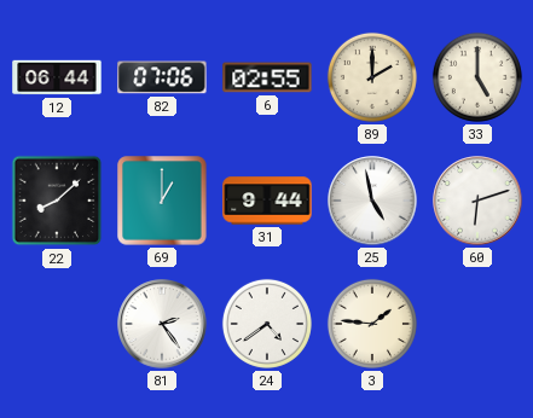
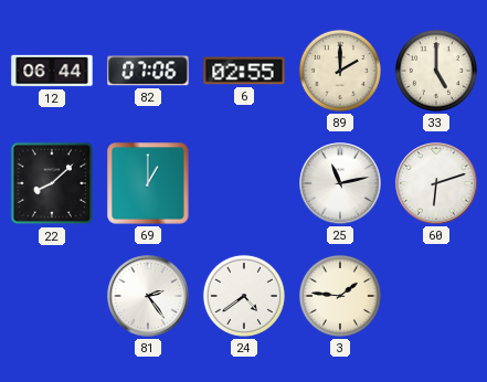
31: 9:44 -> none
25: 4:58 -> 11:13
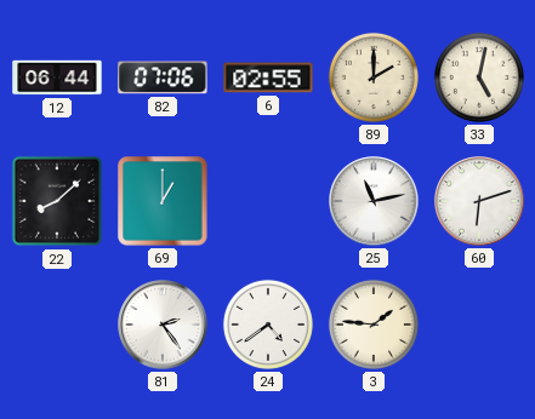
33: 5:00 -> 5:02
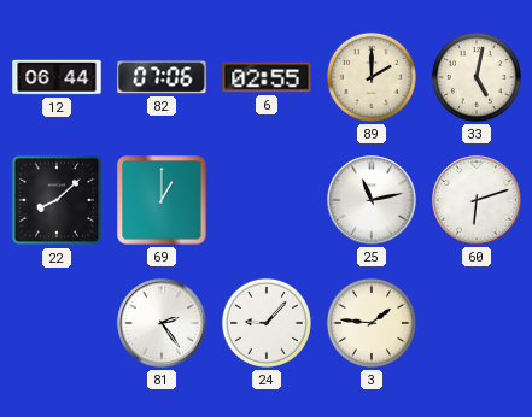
24: 4:39 -> 9:07
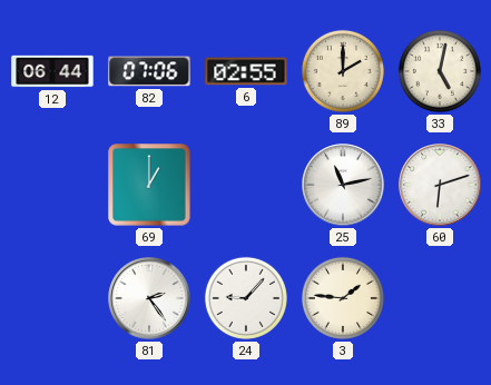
22: 8:08 -> none
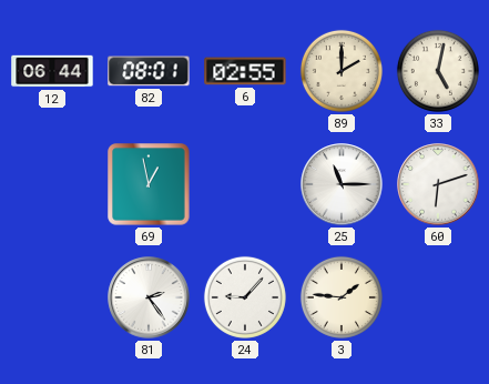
82: 07:06 -> 08:01
69: 1:00 -> 12:58
25: 11:13 -> 11:15
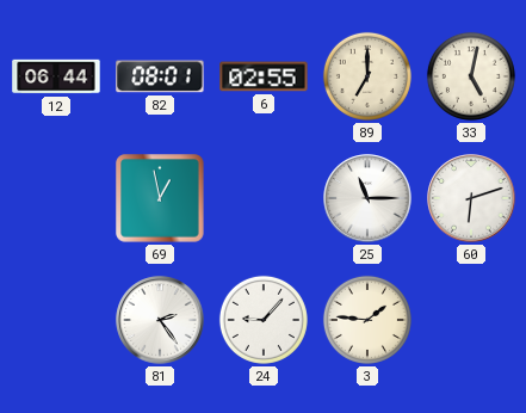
89: 2:00 -> 7:00
